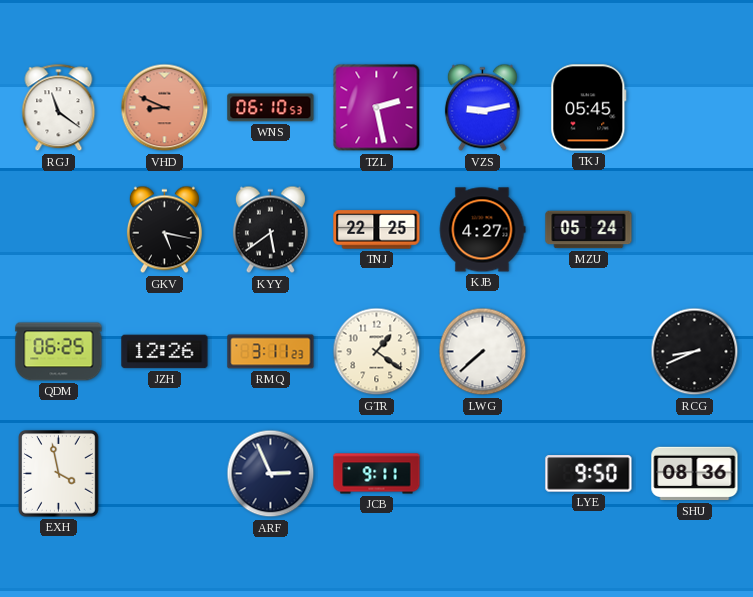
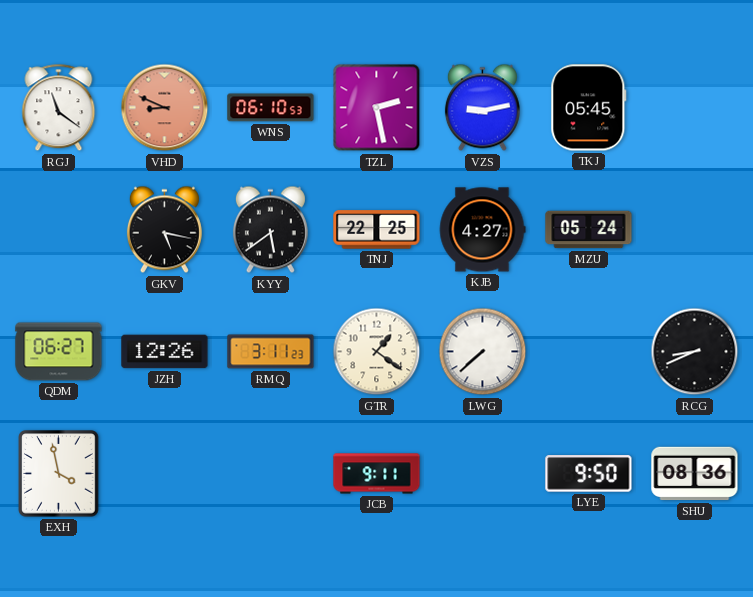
QDM: 06:25 -> 06:27
ARF: 2:56 -> none
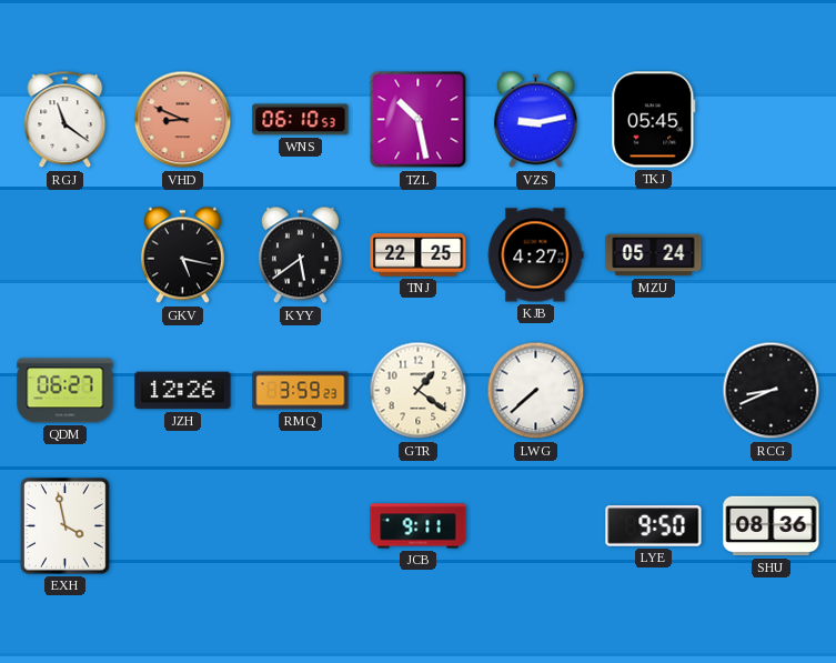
TZL: 2:28 -> 10:28
RMQ: 3:11 -> 3:59
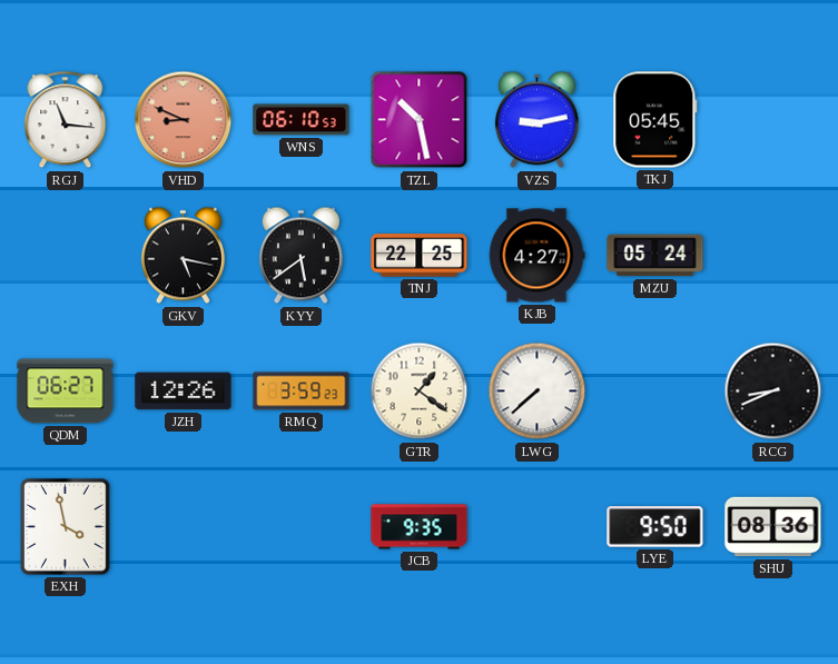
RGJ: 11:21 -> 11:16
JCB: 9:11 -> 9:35
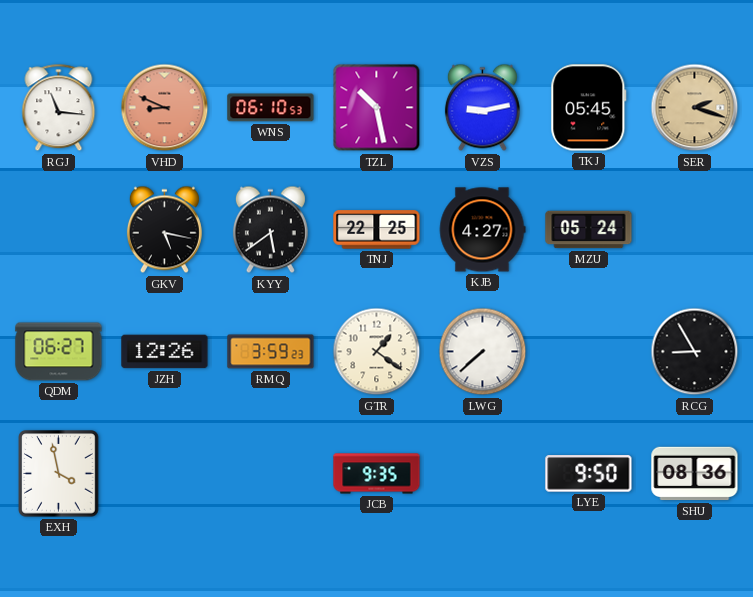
SER: none -> 2:18
RCG: 8:41 -> 8:55
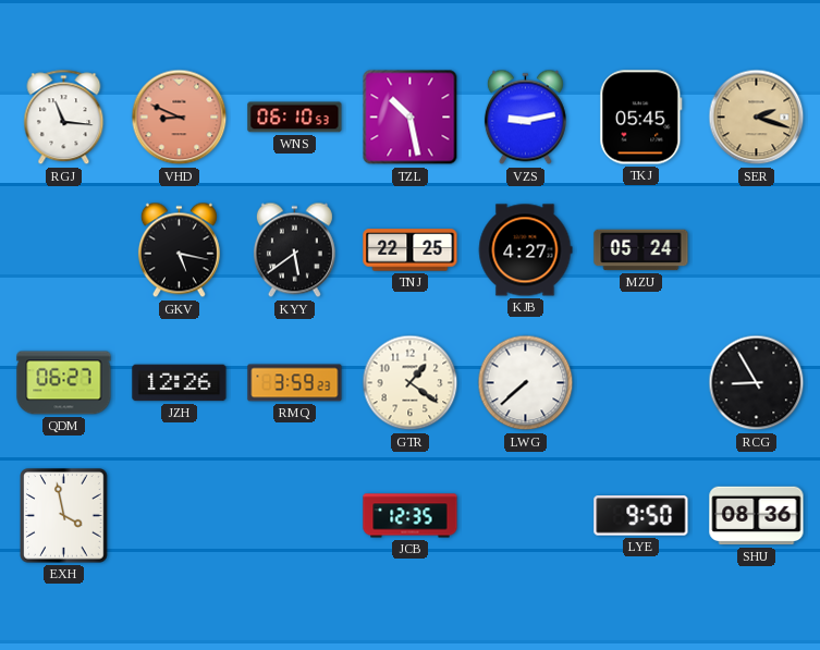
JCB: 9:35 -> 12:35
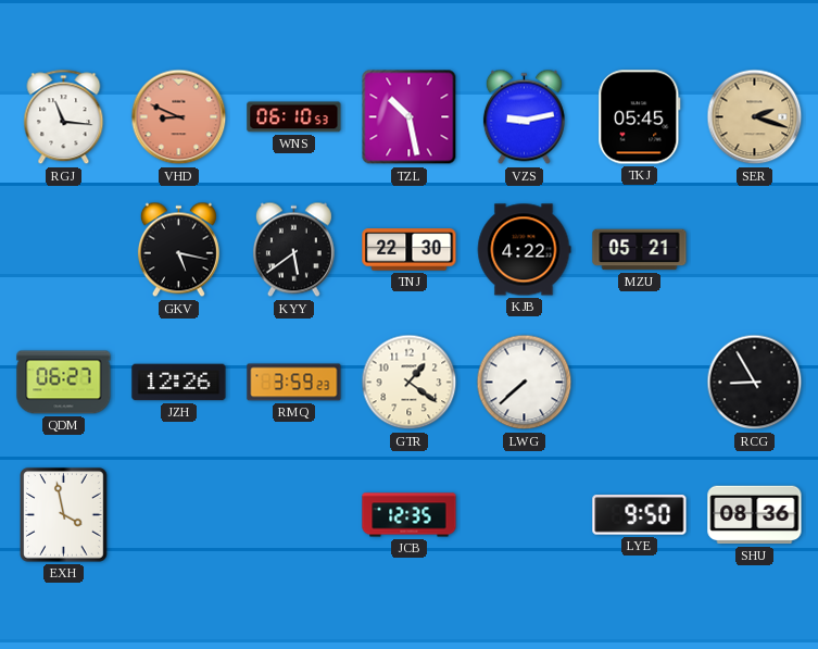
TNJ: 22:25 -> 22:30
KJB: 4:27 -> 4:22
MZU: 05:24 -> 05:21
